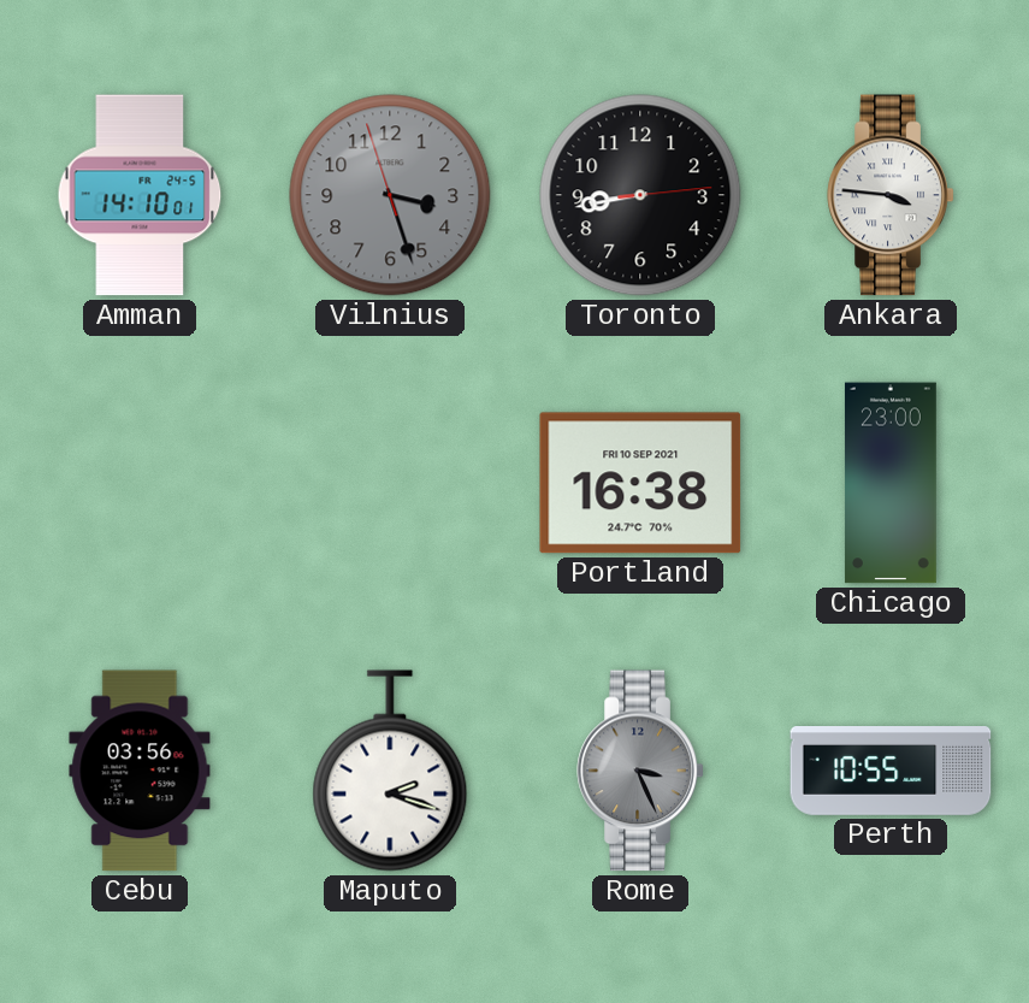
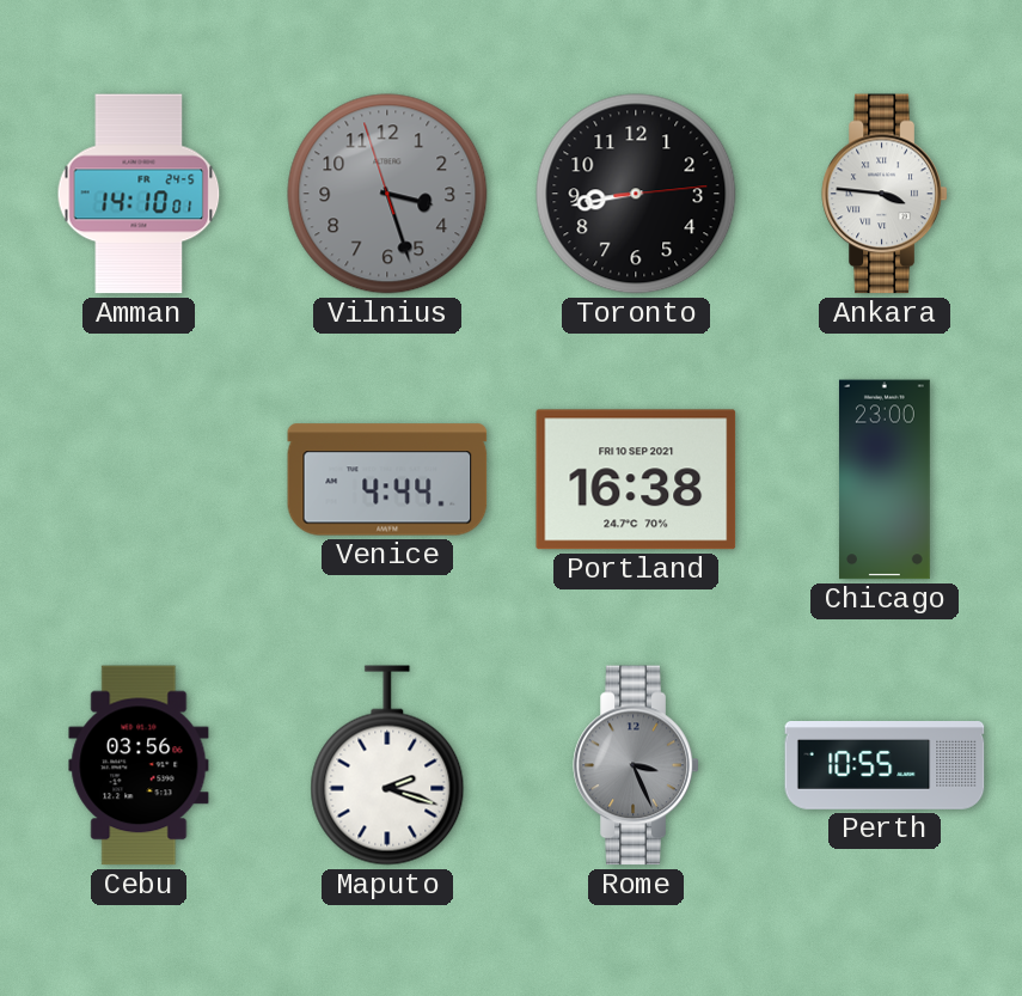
Venice: none -> 4:44
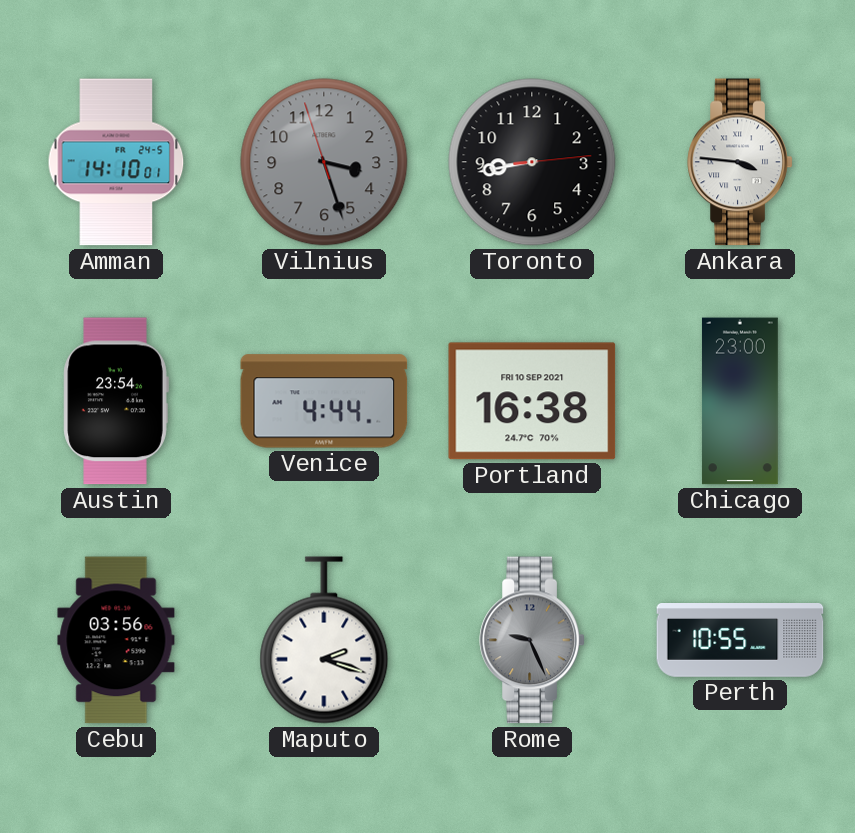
Austin: none -> 23:54
Rome: 3:26 -> 9:26
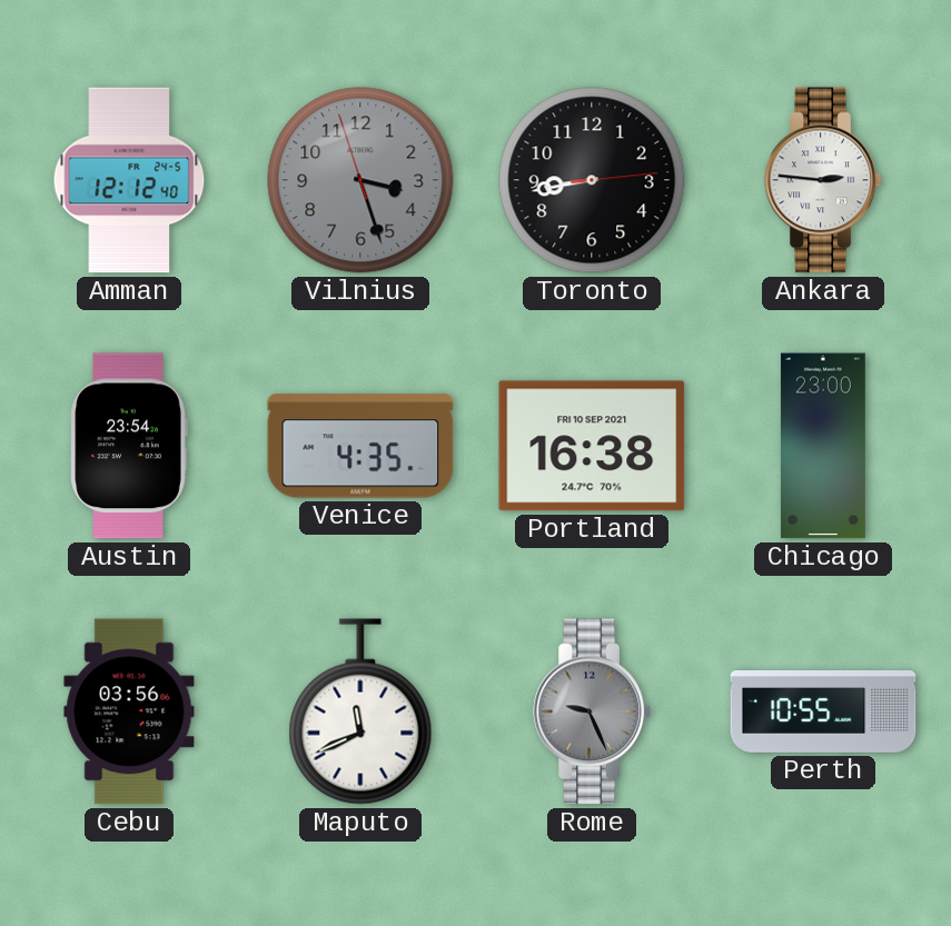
Amman: 14:10 -> 12:12
Ankara: 3:46 -> 2:46
Venice: 4:44 -> 4:35
Maputo: 2:18 -> 11:41
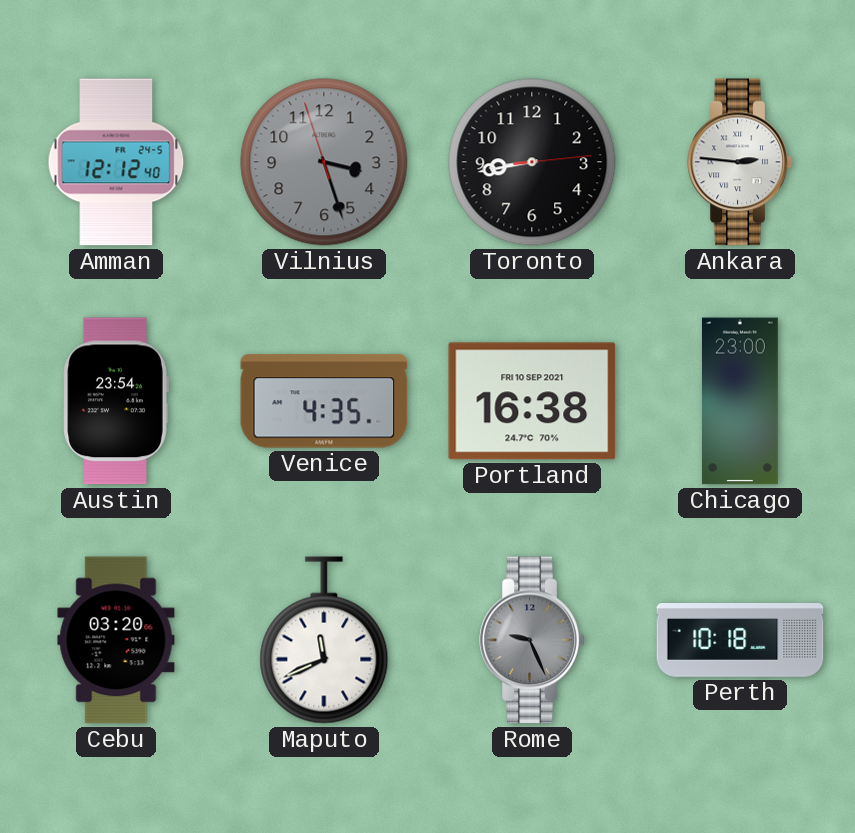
Cebu: 03:56 -> 03:20
Perth: 10:55 -> 10:18
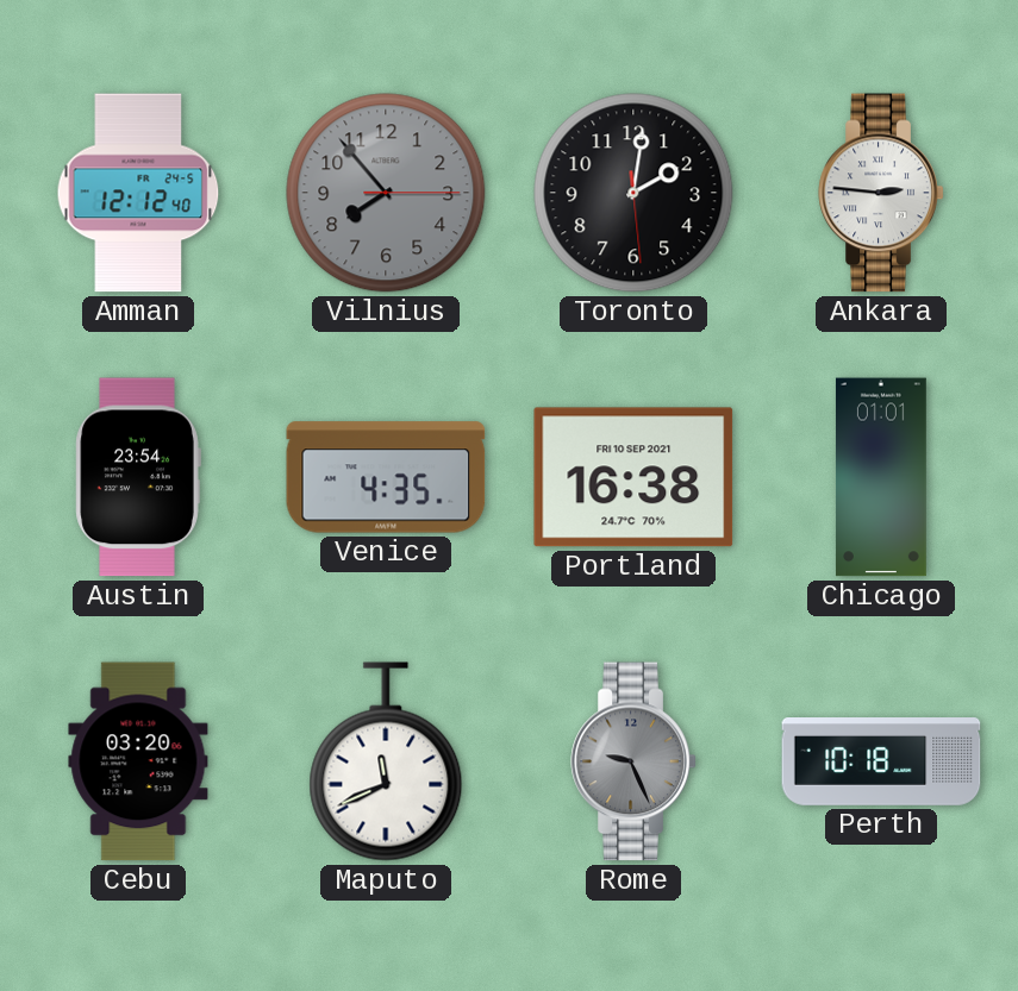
Vilnius: 3:26 -> 7:53
Toronto: 8:43 -> 2:01
Chicago: 23:00 -> 01:01
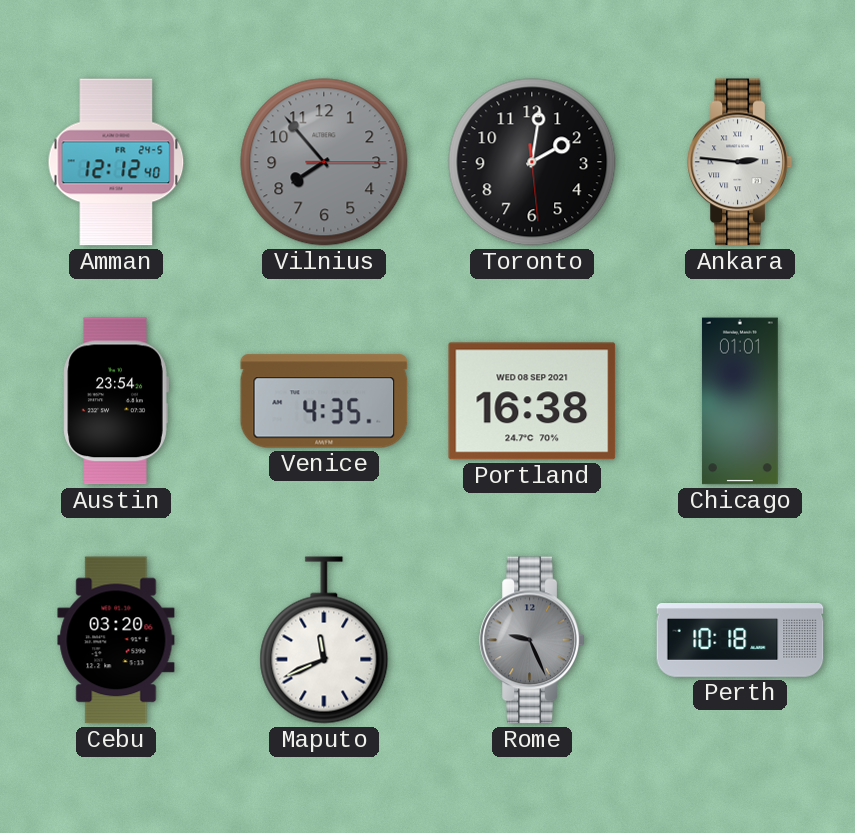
Portland date: FRI 10 SEP 2021 -> WED 08 SEP 2021
